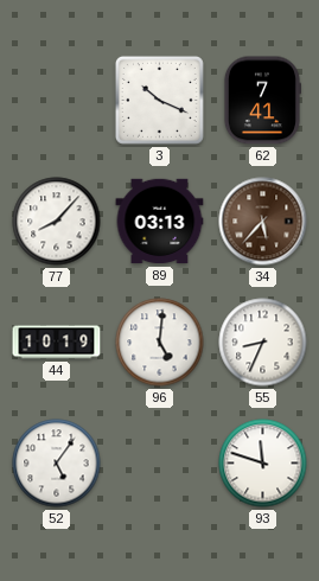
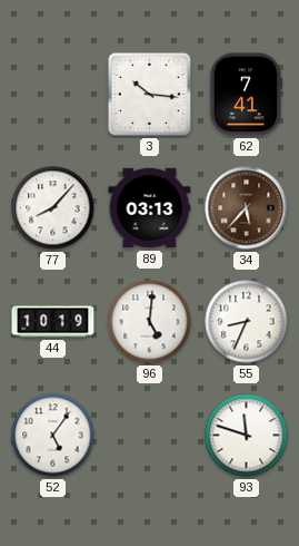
3: 10:19 -> 10:16
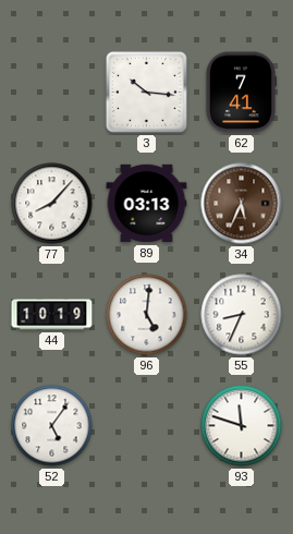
34: 5:37 -> 5:34
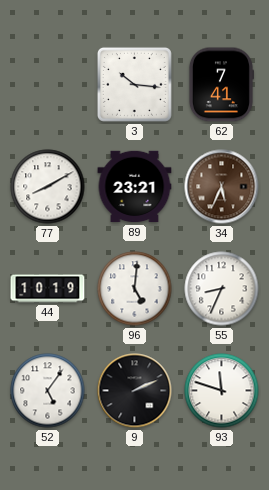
77: 8:07 -> 8:10
89: 03:13 -> 23:21
9: none -> 2:11
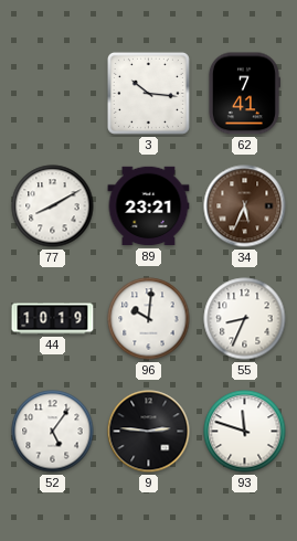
96: 5:01 -> 10:01
9: 2:11 -> 2:46
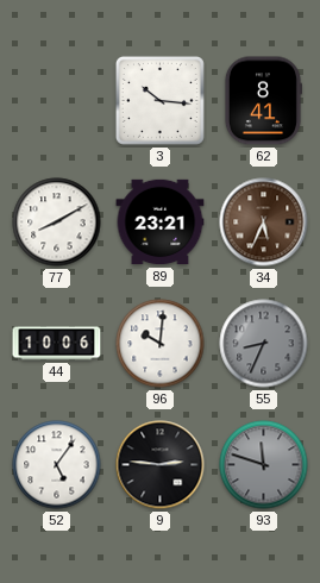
62: 7:41 -> 8:41
44: 10:19 -> 10:06
55 dial: white -> grey
93 dial: white -> grey
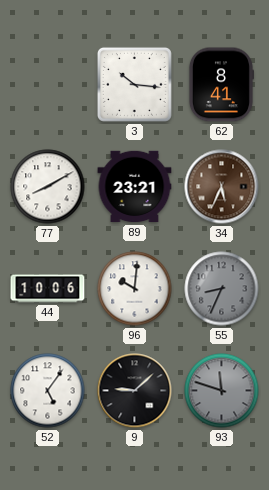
9: 2:46 -> 9:08
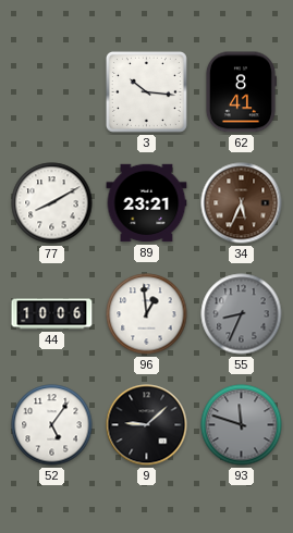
96: 10:01 -> 12:59
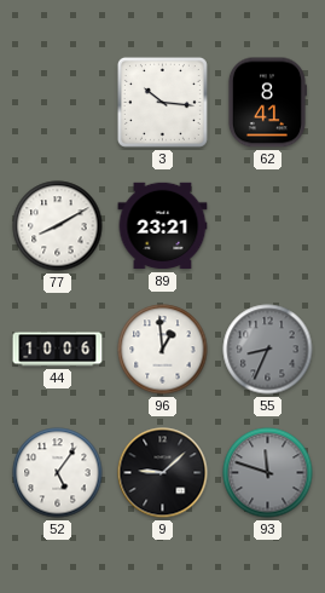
34: 5:34 -> none
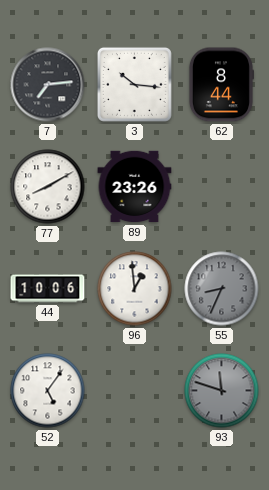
7: none -> 7:14
62: 8:41 -> 8:44
89: 23:21 -> 23:26
9: 9:08 -> none
